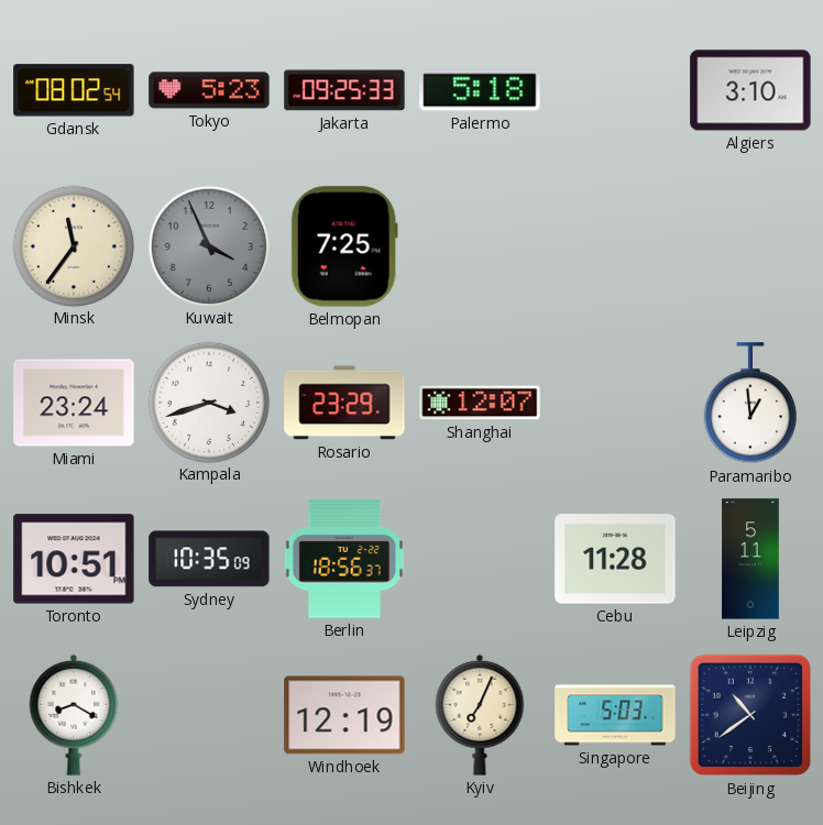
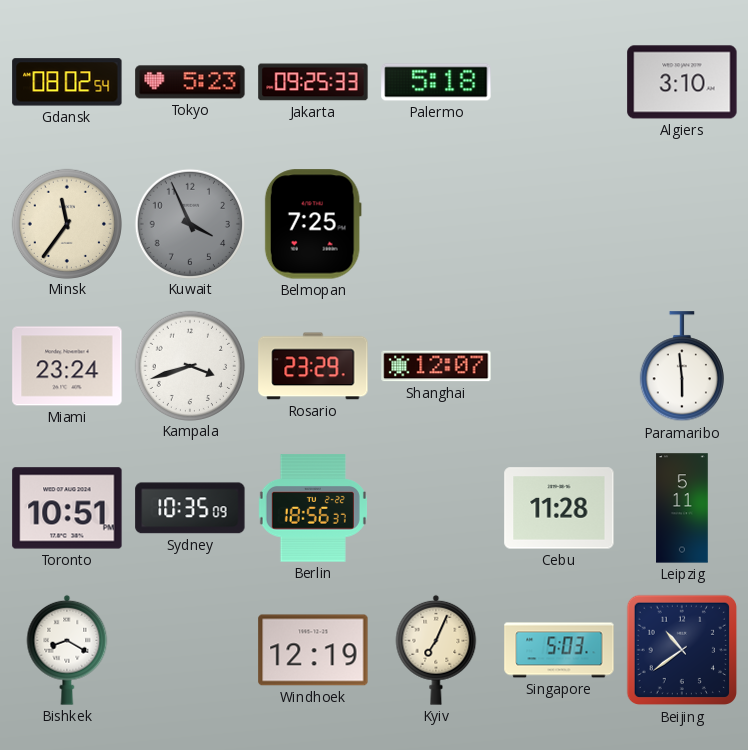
Paramaribo: 12:59 -> 5:59
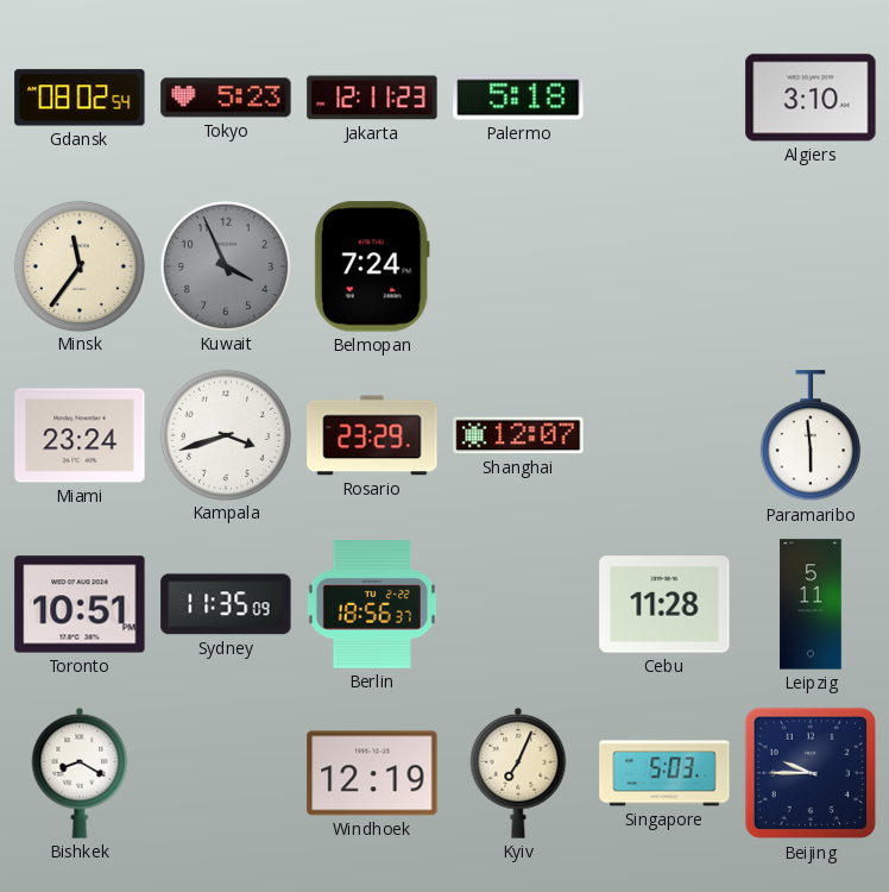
Jakarta: 09:25 -> 12:11
Belmopan: 7:25 -> 7:24
Sydney: 10:35 -> 11:35
Beijing: 10:39 -> 9:45
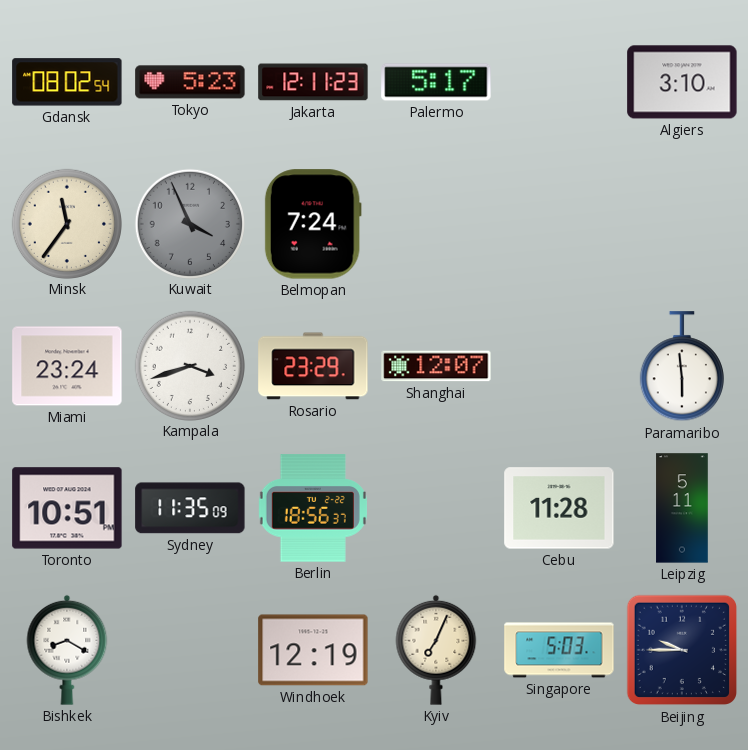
Palermo: 5:18 -> 5:17
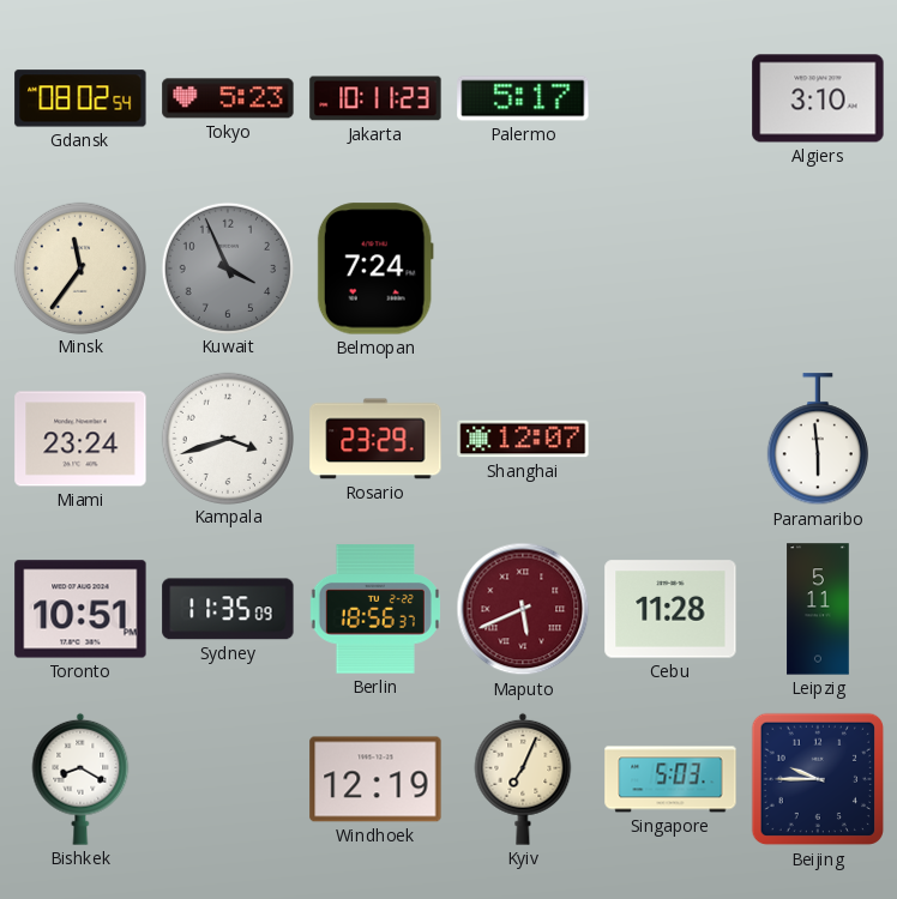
Jakarta: 12:11 -> 10:11
Maputo: none -> 5:41
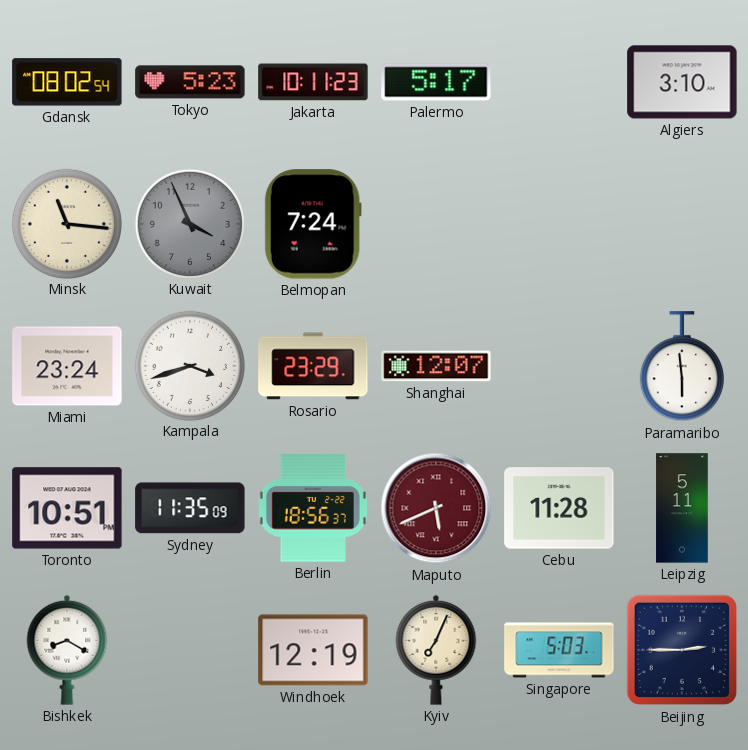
Minsk: 11:36 -> 11:16
Beijing: 9:45 -> 2:45
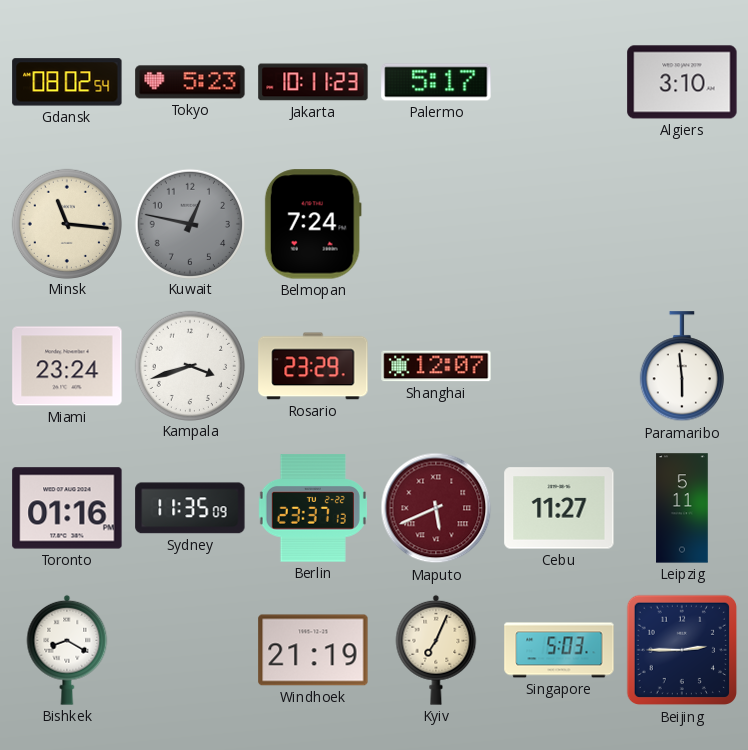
Kuwait: 3:56 -> 12:47
Toronto: 10:51 -> 01:16
Berlin: 18:56 -> 23:37
Cebu: 11:28 -> 11:27
Windhoek: 12:19 -> 21:19
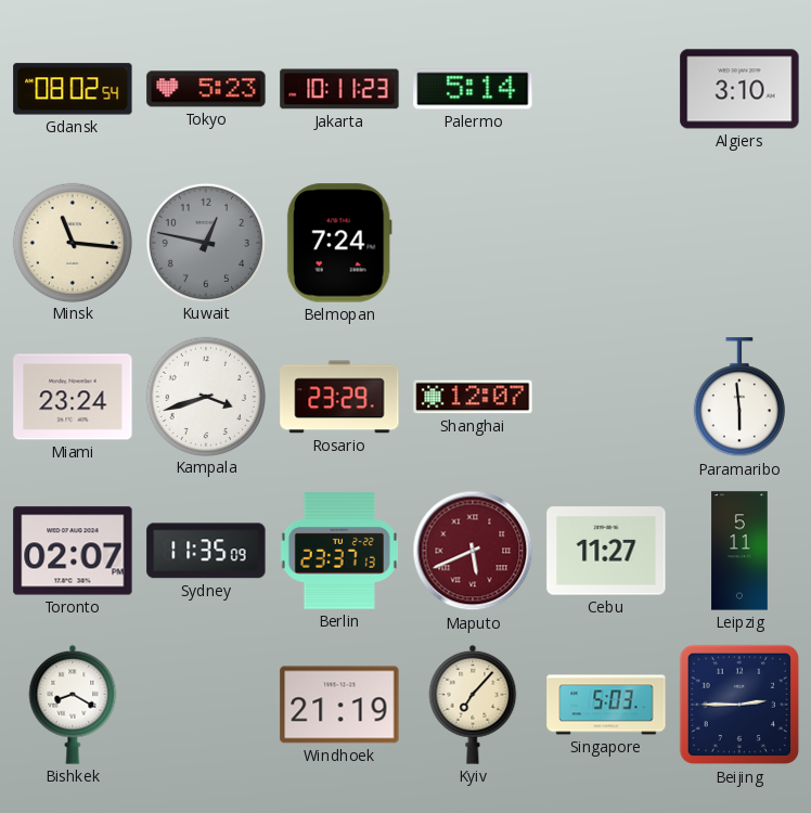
Palermo: 5:17 -> 5:14
Toronto: 01:16 -> 02:07
Kyiv: 7:04 -> 7:07
